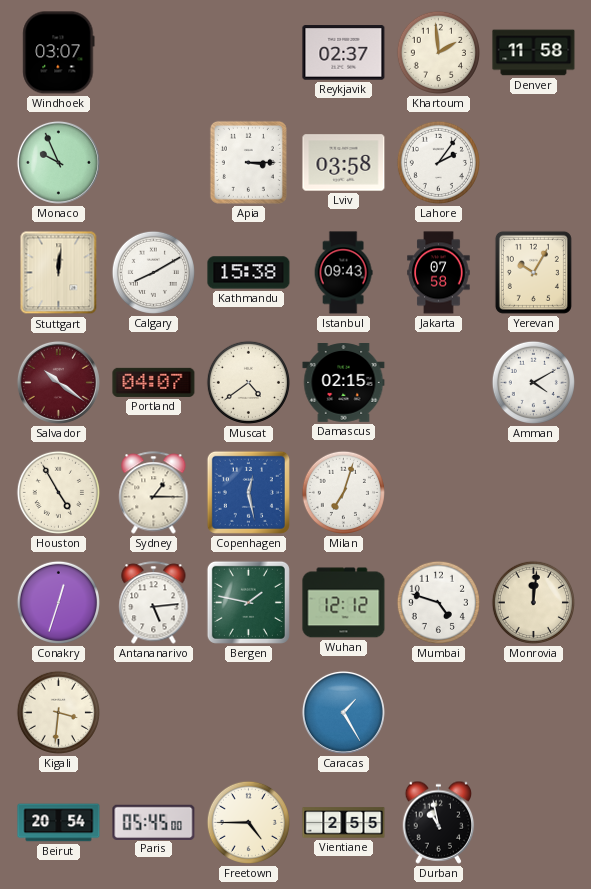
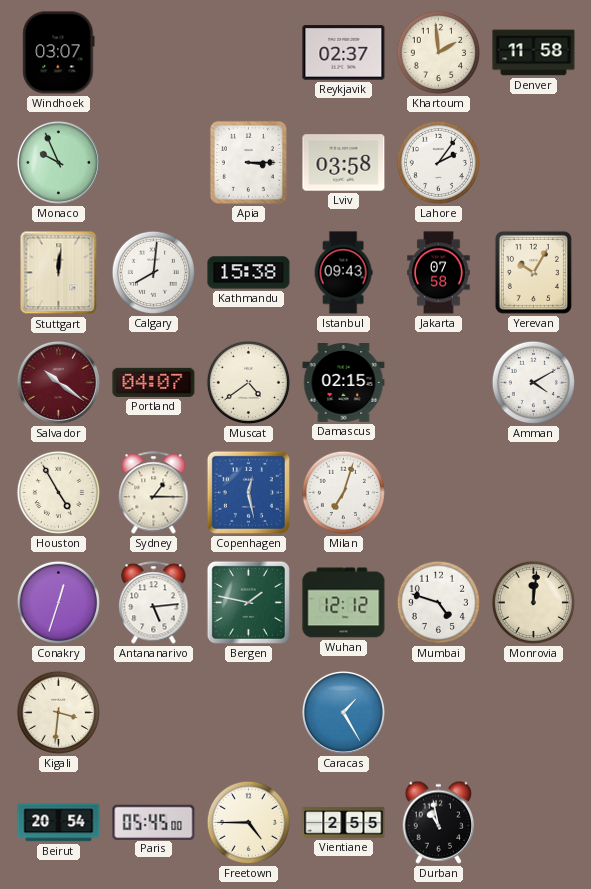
Calgary: 8:10 -> 8:01
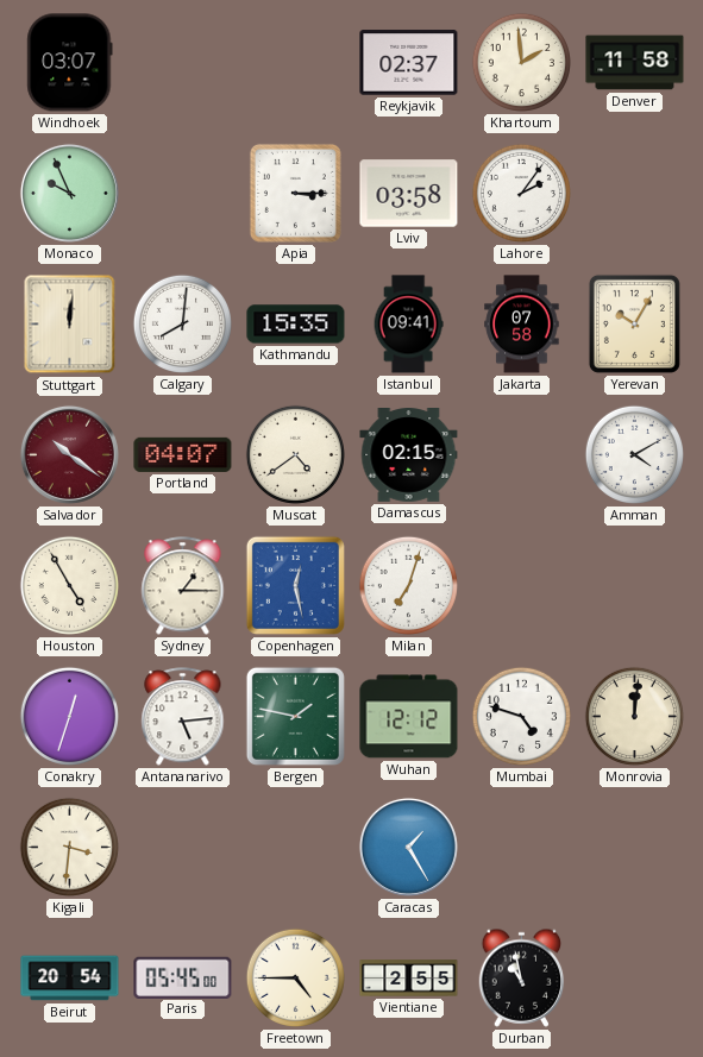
Kathmandu: 15:38 -> 15:35
Istanbul: 09:43 -> 09:41
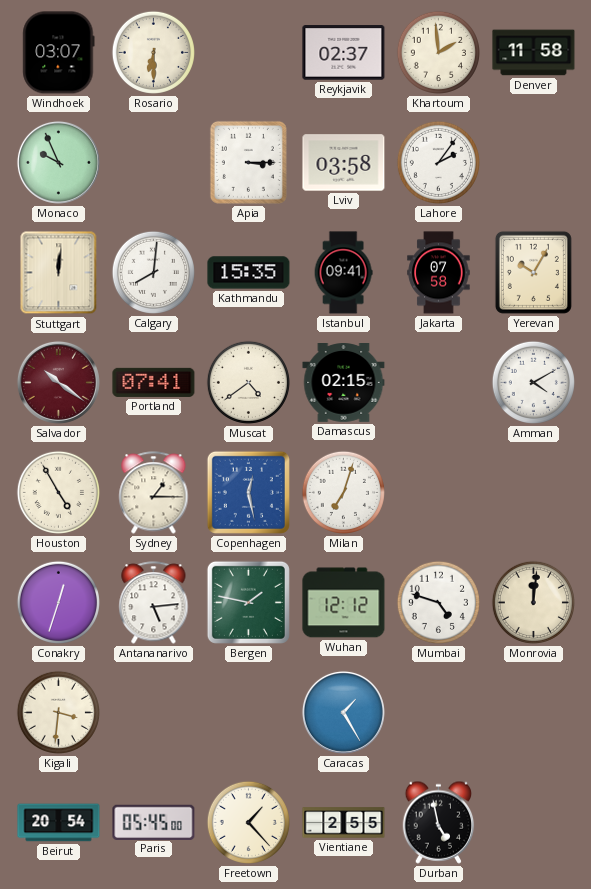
Rosario: none -> 6:30
Portland: 04:07 -> 07:41
Freetown: 4:45 -> 1:23
Durban: 10:58 -> 4:58
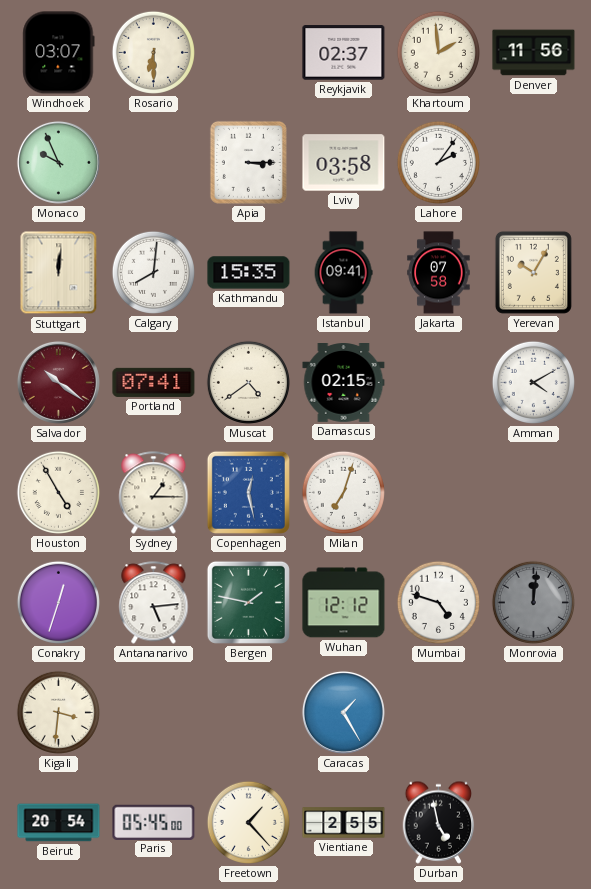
Denver: 11:58 -> 11:56
Monrovia dial: cream -> grey
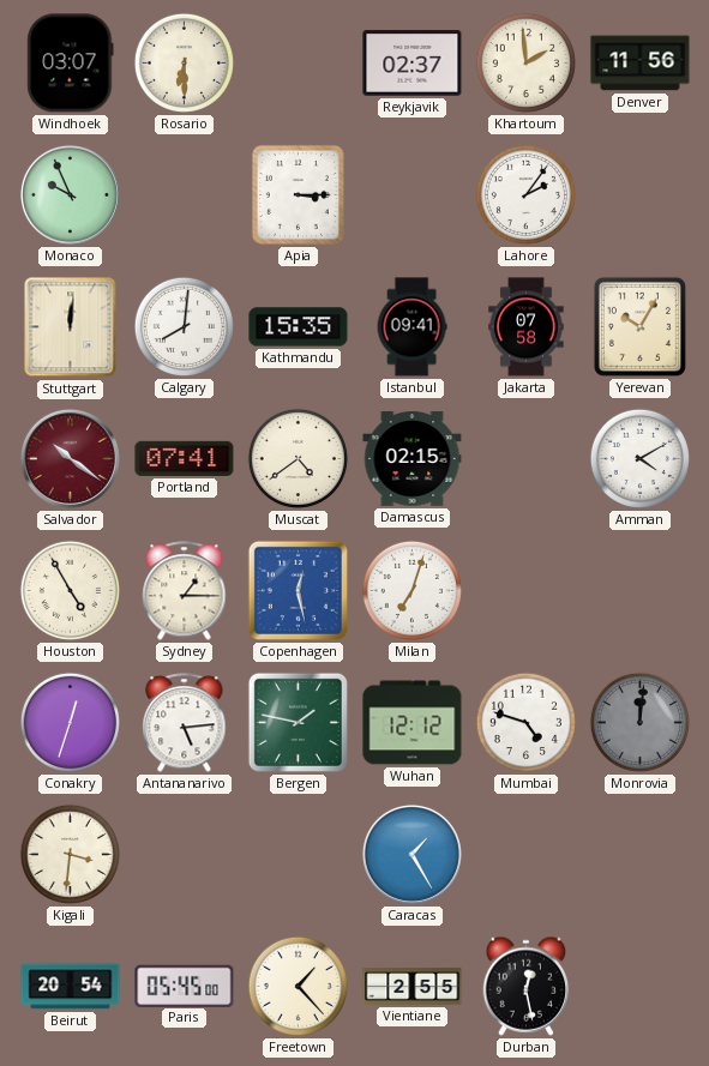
Lviv: 03:58 -> none
Durban: 4:58 -> 12:28
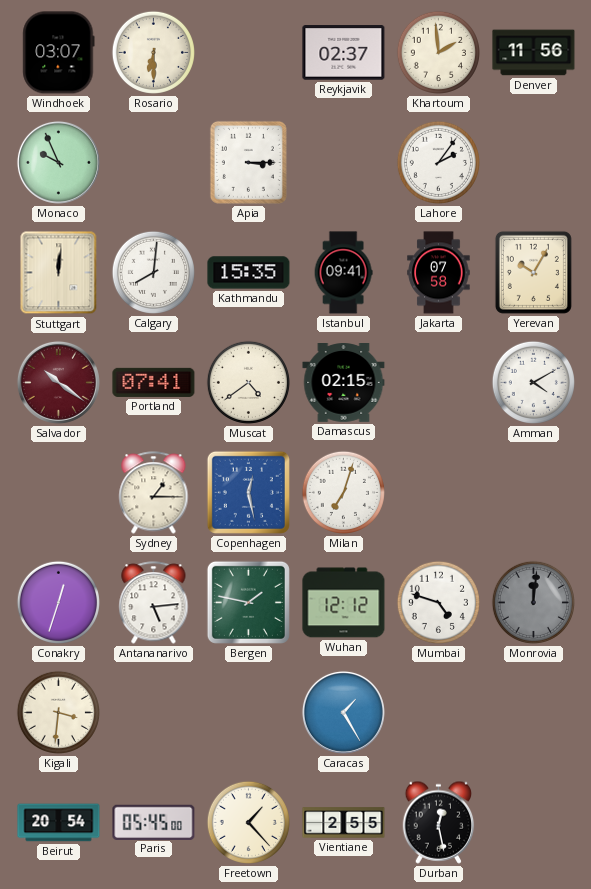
Houston: 4:55 -> none
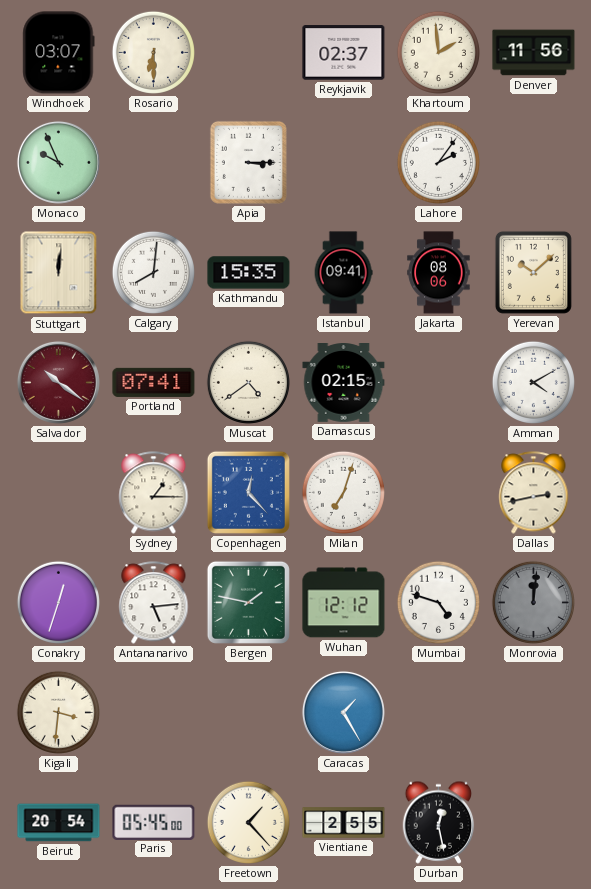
Jakarta: 07:58 -> 08:06
Yerevan: 10:05 -> 10:08
Copenhagen: 12:28 -> 12:23
Dallas: none -> 2:43
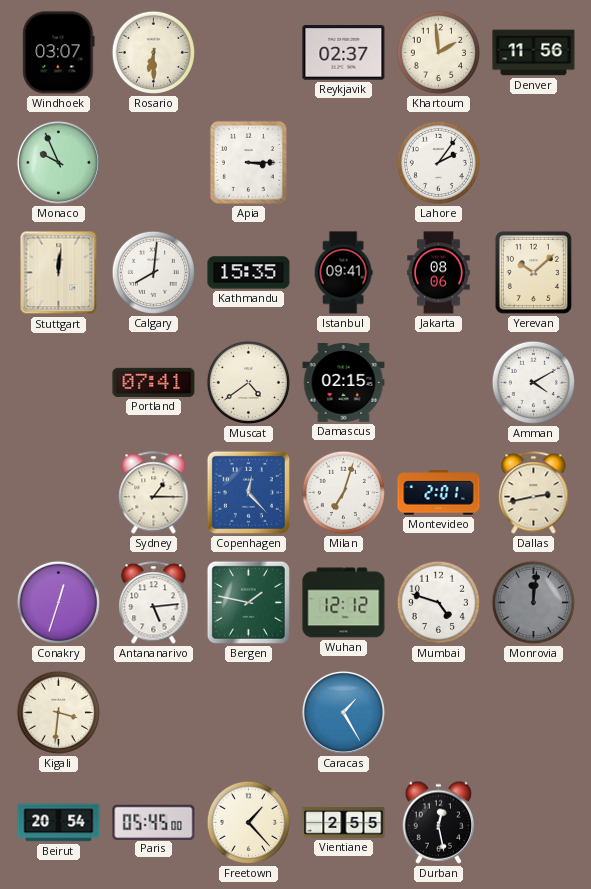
Salvador: 10:21 -> none
Montevideo: none -> 2:01
